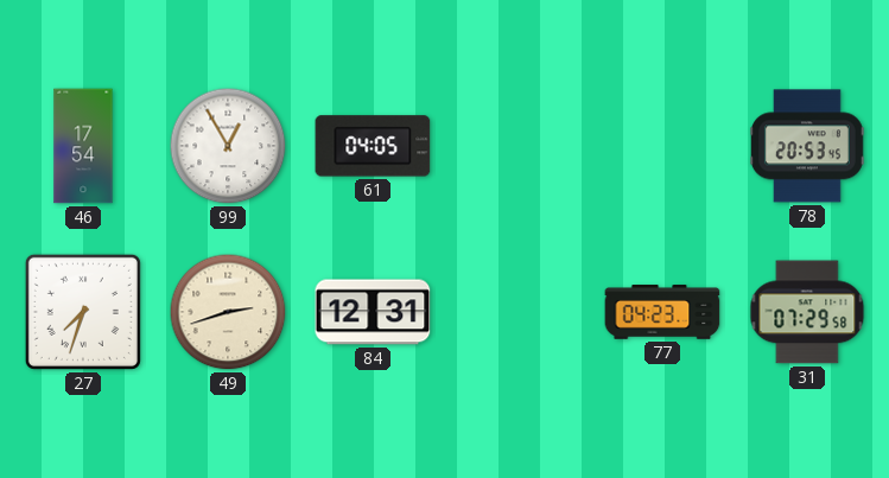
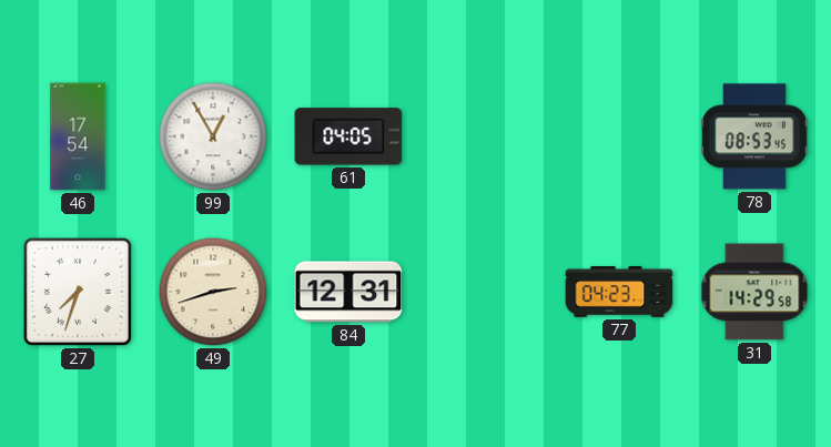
78: 20:53 -> 08:53
31: 07:29 -> 14:29
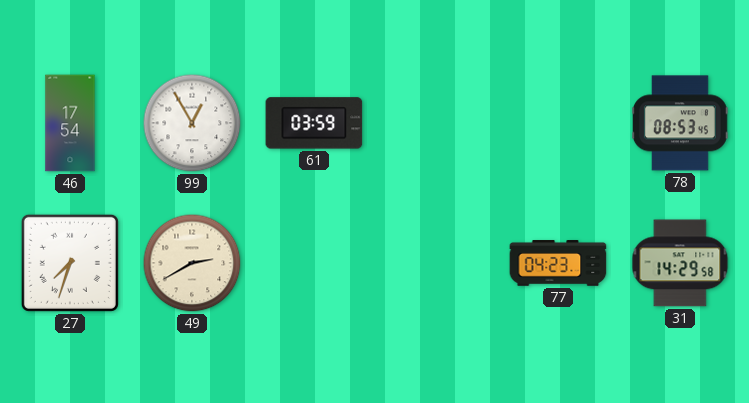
61: 04:05 -> 03:59
49: 2:42 -> 2:40
84: 12:31 -> none
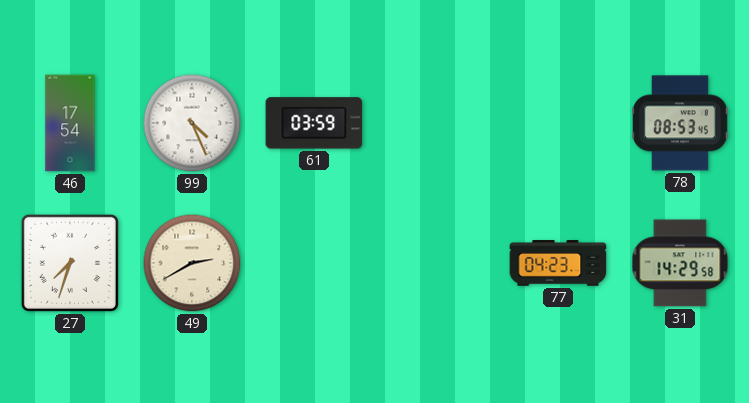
99: 12:55 -> 4:26
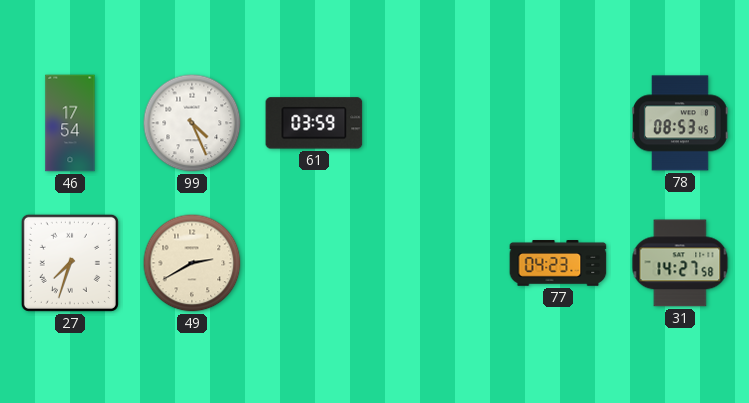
31: 14:29 -> 14:27
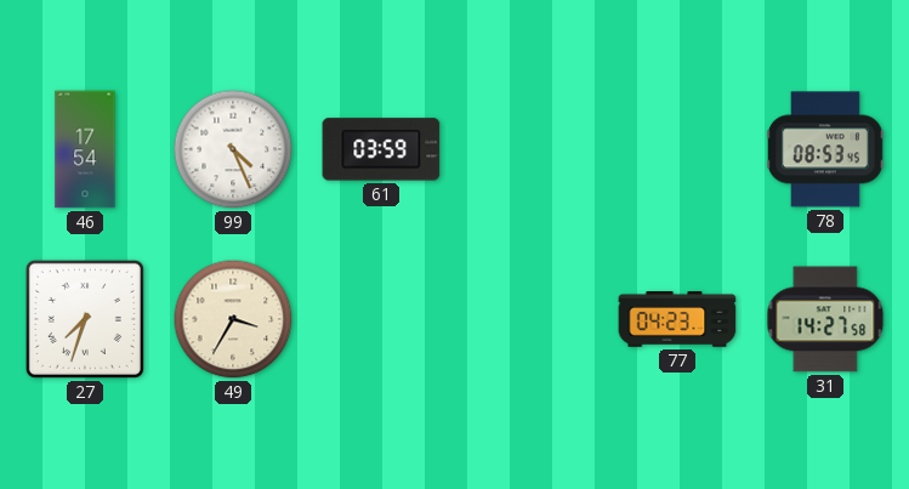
49: 2:40 -> 3:35
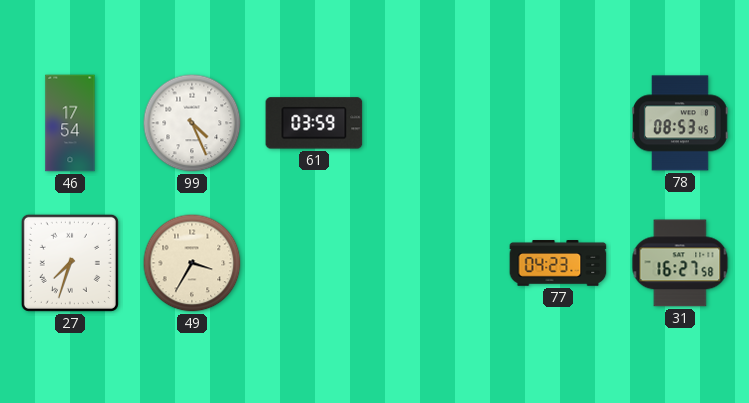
31: 14:27 -> 16:27
